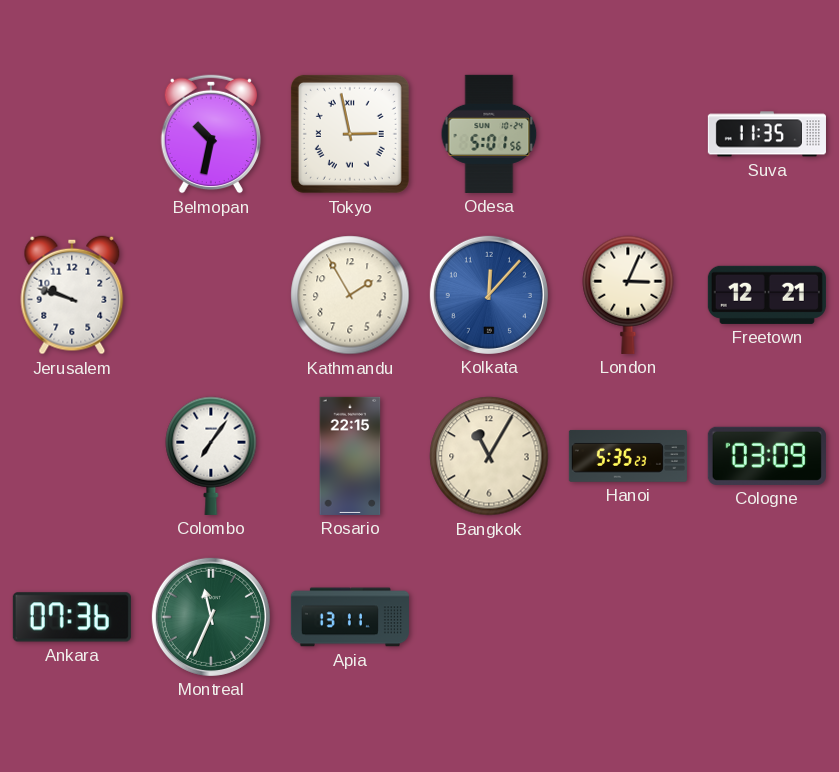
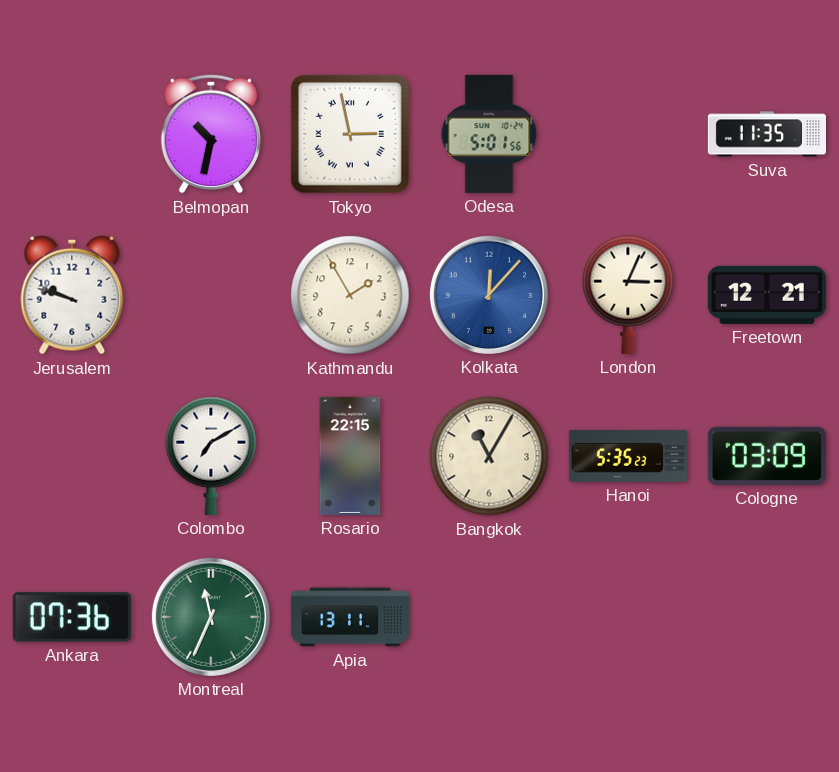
Colombo: 7:06 -> 7:10
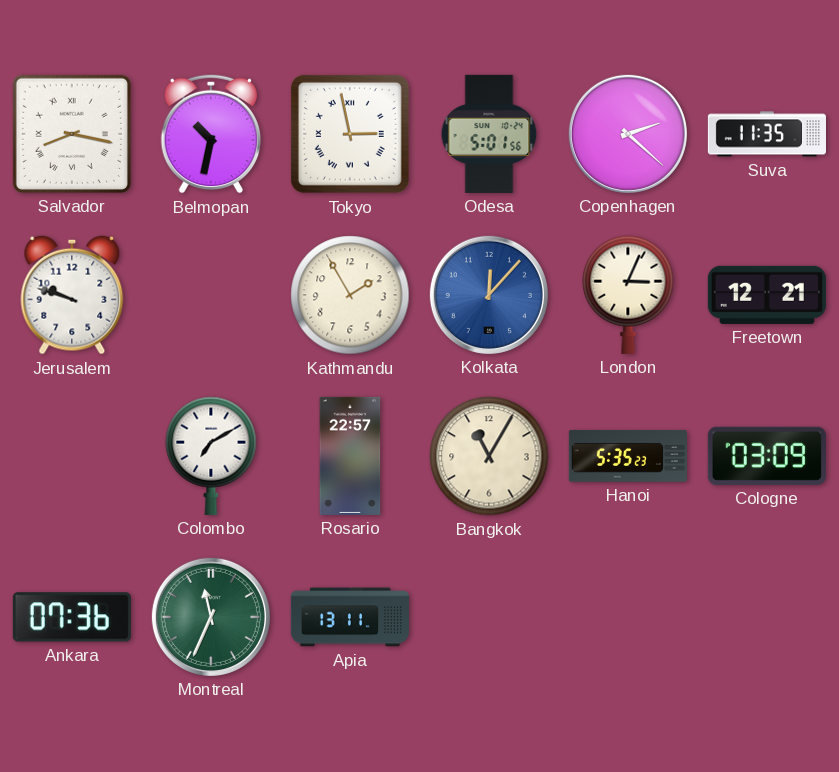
Salvador: none -> 8:17
Copenhagen: none -> 2:22
Rosario: 22:15 -> 22:57
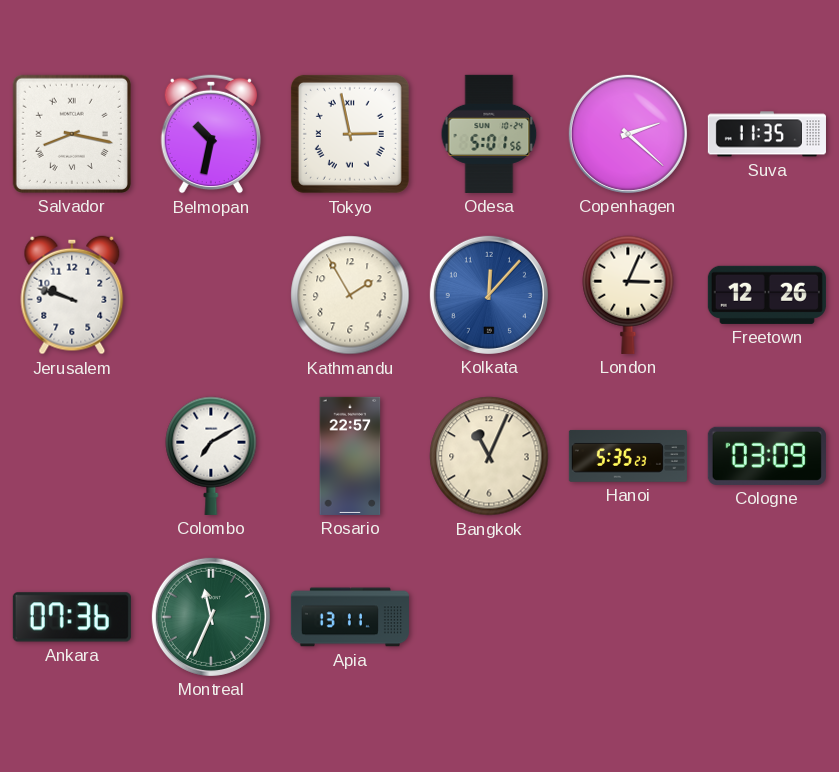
Freetown: 12:21 -> 12:26
Bangkok: 11:05 -> 11:04
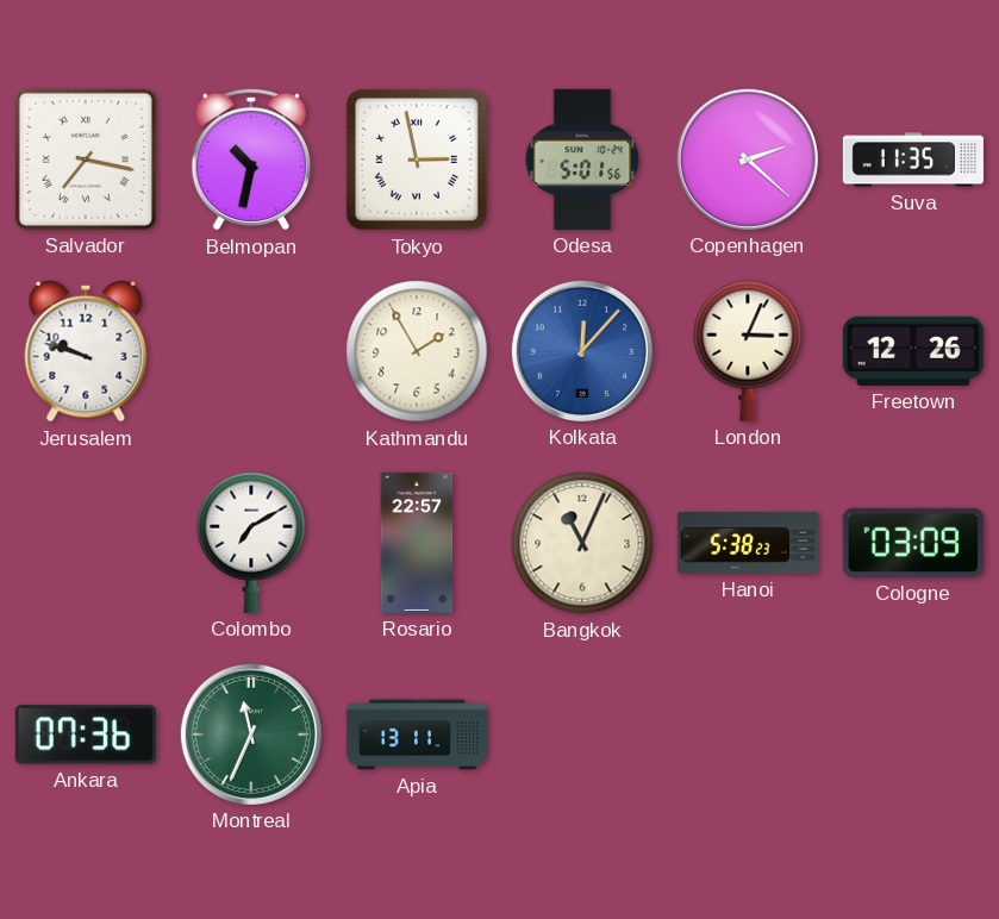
Salvador: 8:17 -> 7:17
Hanoi: 5:35 -> 5:38
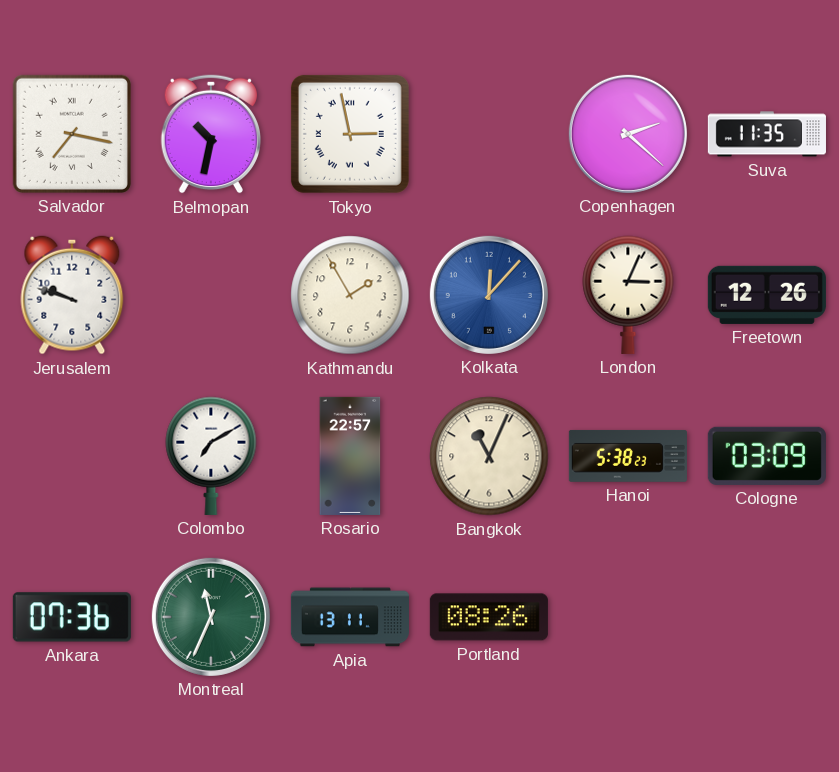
Odesa: 5:01 -> none
Portland: none -> 08:26
